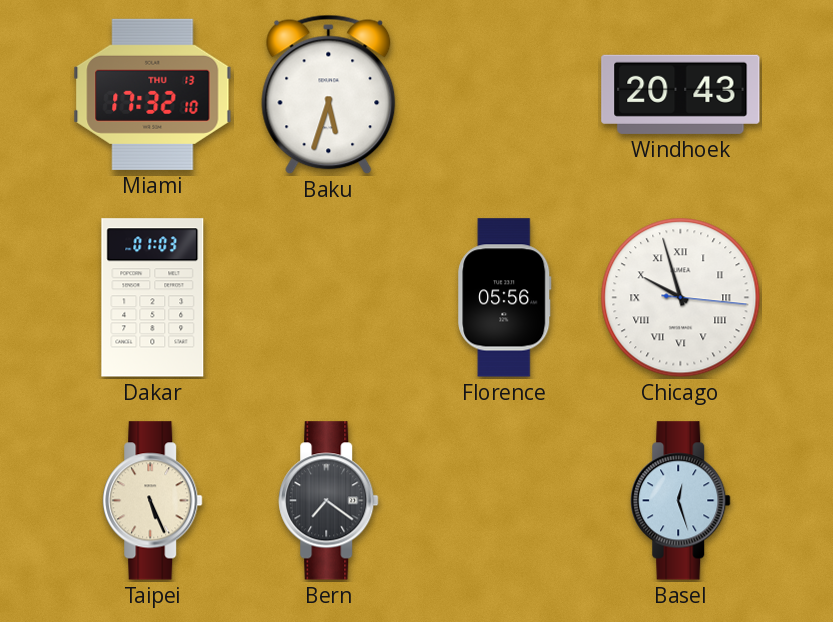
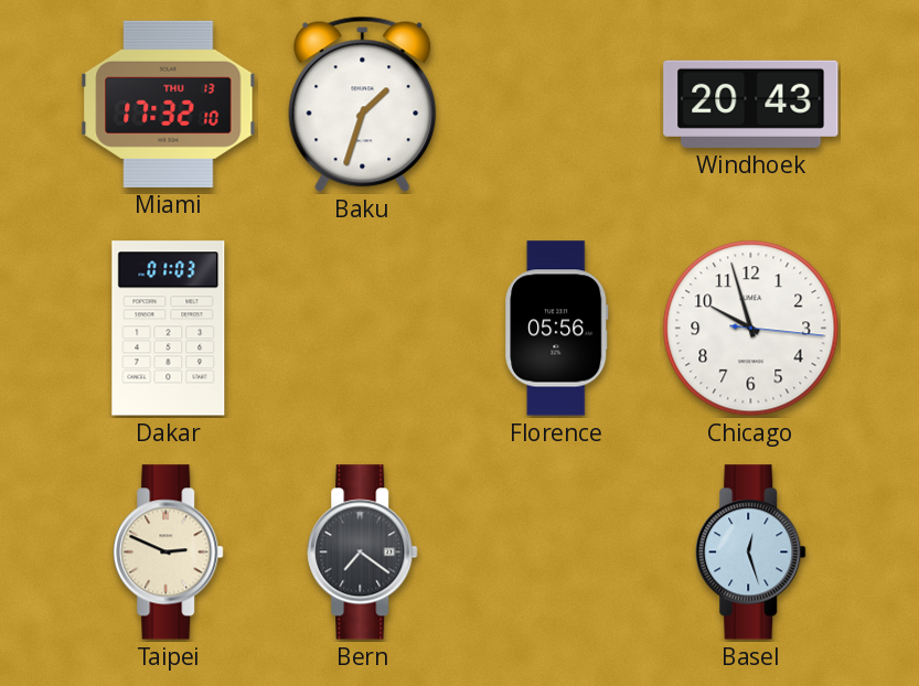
Baku: 5:33 -> 1:33
Chicago numerals: Roman -> Arabic
Taipei: 5:26 -> 2:49
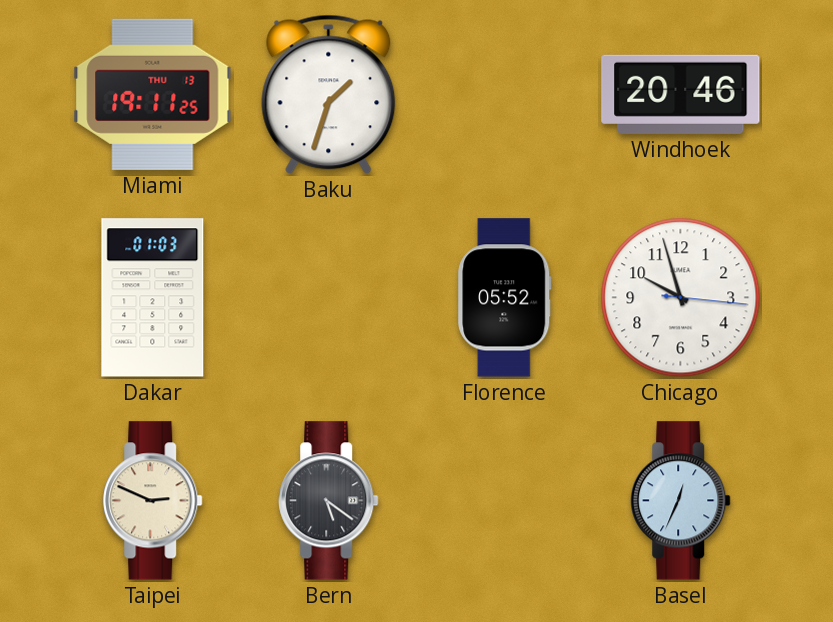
Miami: 17:32 -> 19:11
Windhoek: 20:43 -> 20:46
Florence: 05:56 -> 05:52
Bern: 7:21 -> 5:21
Basel: 12:27 -> 12:34
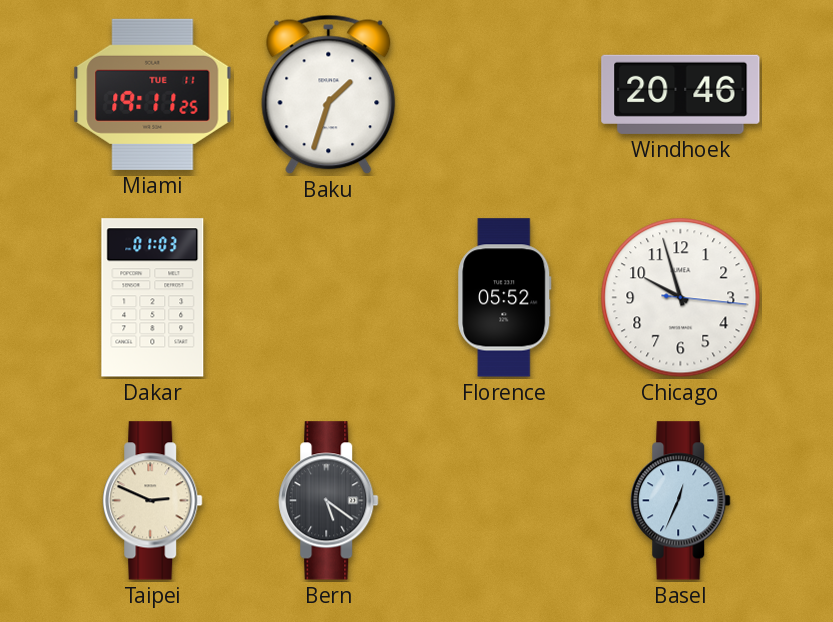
Miami date: THU 13 -> TUE 11
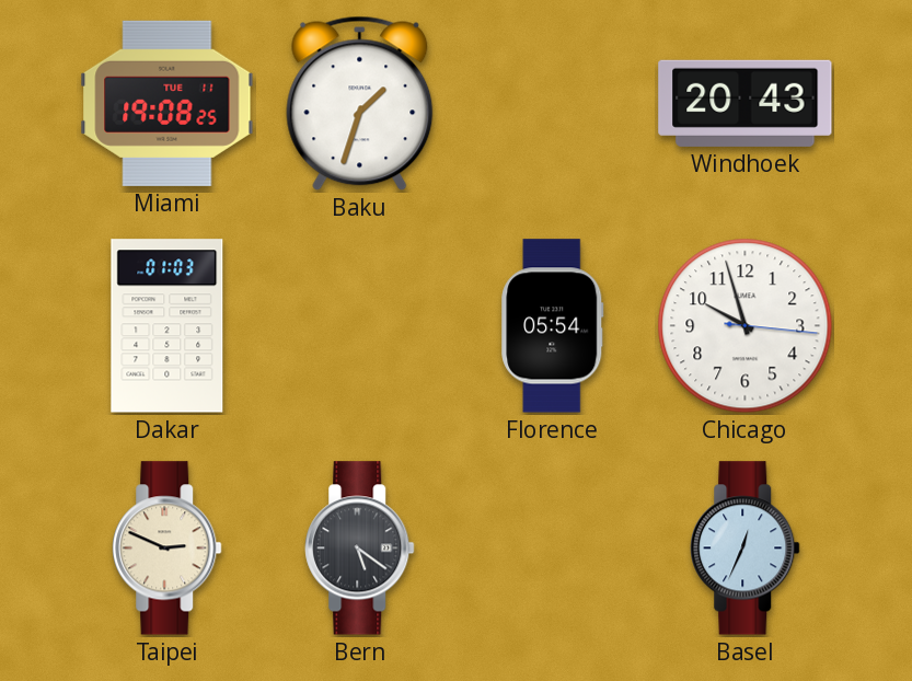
Miami: 19:11 -> 19:08
Windhoek: 20:46 -> 20:43
Florence: 05:52 -> 05:54
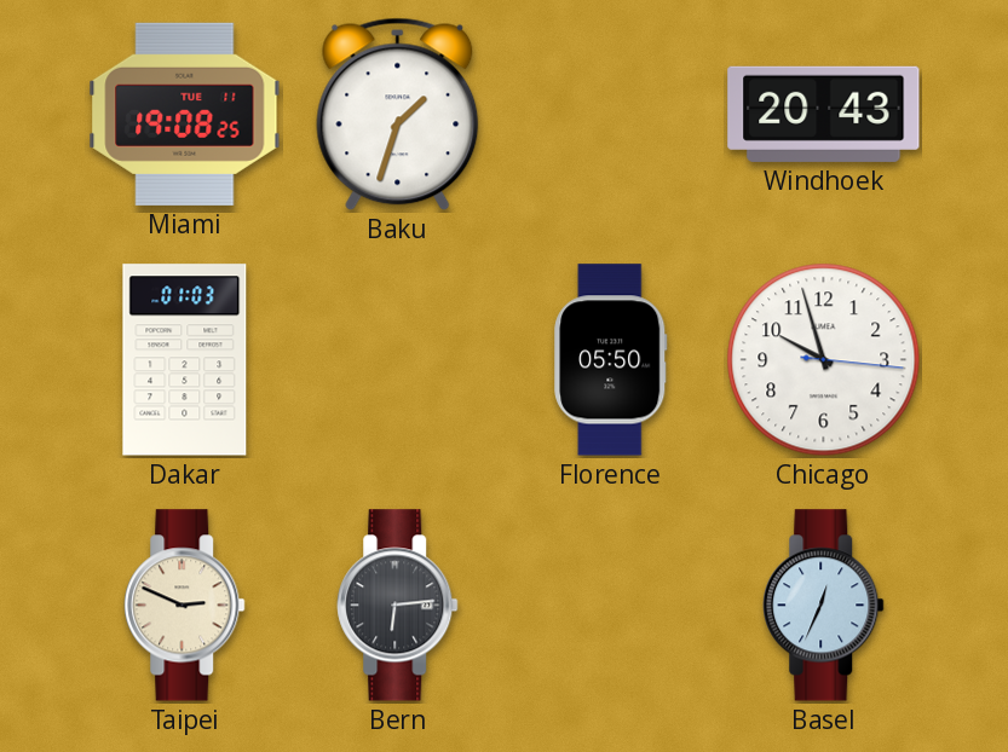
Florence: 05:54 -> 05:50
Bern: 5:21 -> 6:14
